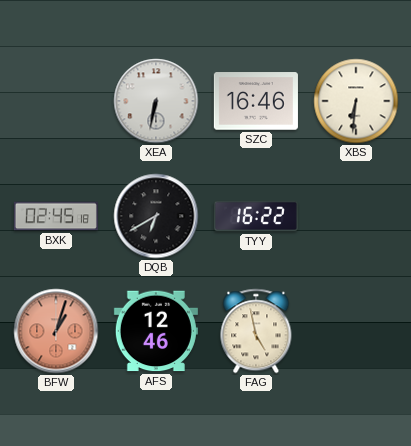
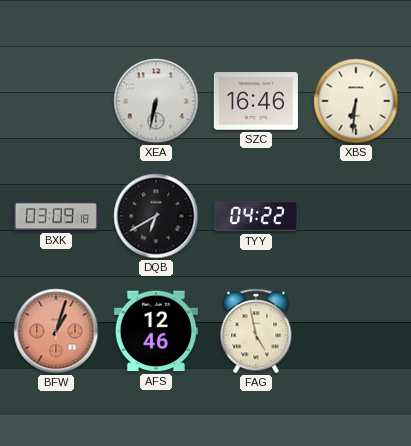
BXK: 02:45 -> 03:09
TYY: 16:22 -> 04:22
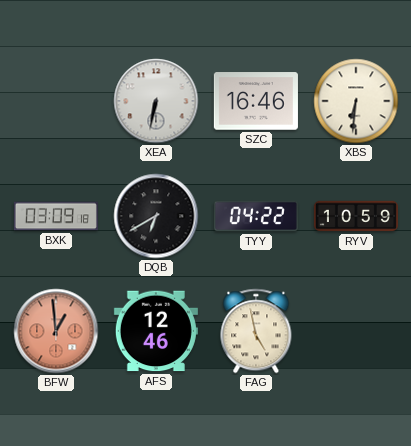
RYV: none -> 10:59
BFW: 1:03 -> 12:59
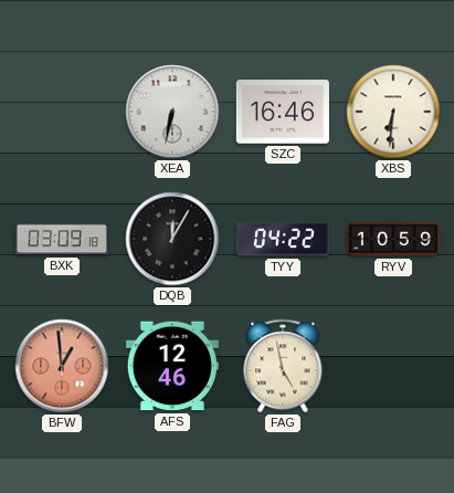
DQB: 6:40 -> 12:05
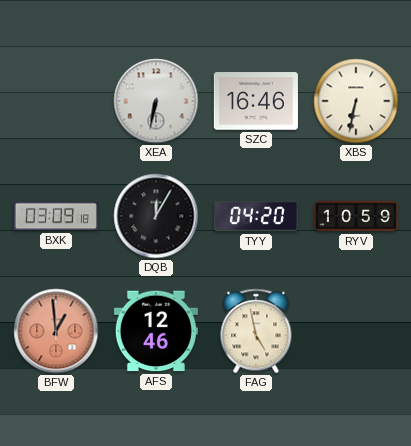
XBS: 6:31 -> 6:32
TYY: 04:22 -> 04:20
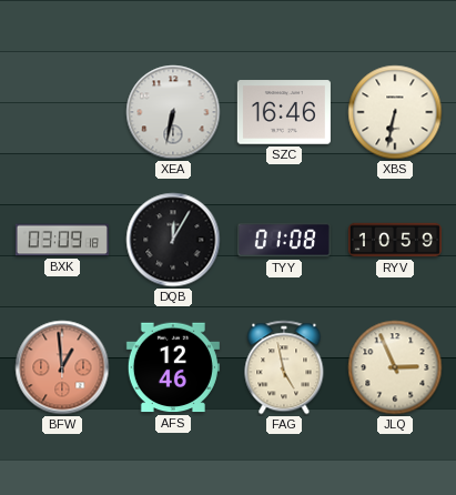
TYY: 04:20 -> 01:08
JLQ: none -> 2:56
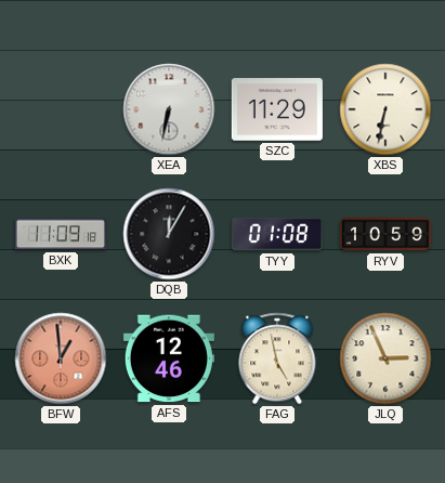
SZC: 16:46 -> 11:29
BXK: 03:09 -> 11:09
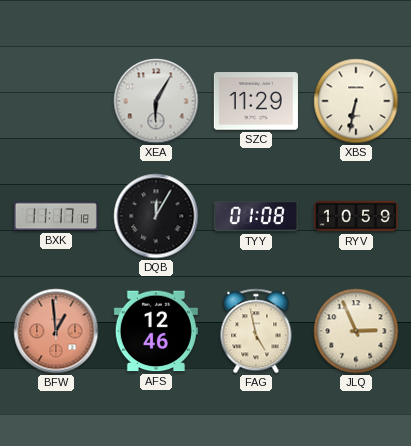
XEA: 6:32 -> 6:05
BXK: 11:09 -> 11:17
